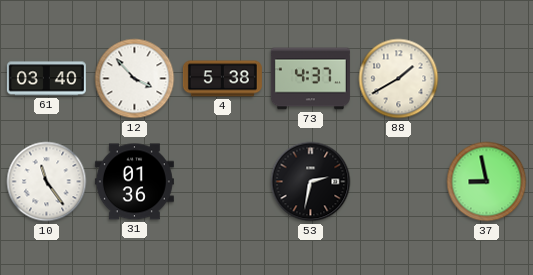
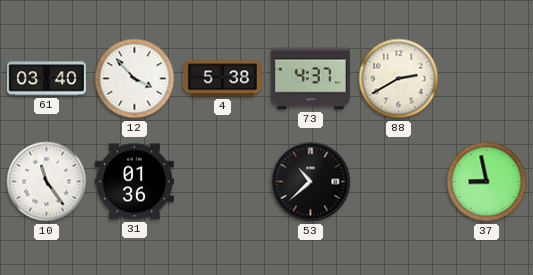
88: 1:40 -> 2:40
53: 2:32 -> 10:38
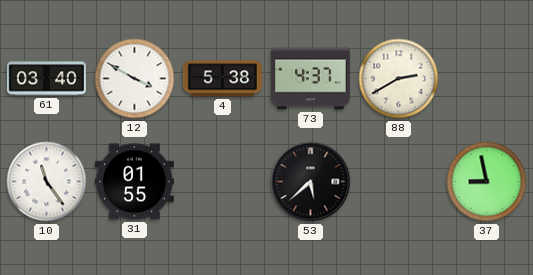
12: 3:53 -> 3:50
31: 01:36 -> 01:55
53: 10:38 -> 5:38
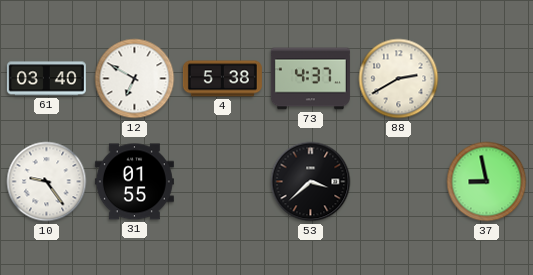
12: 3:50 -> 6:50
10: 11:24 -> 9:24
53: 5:38 -> 3:38
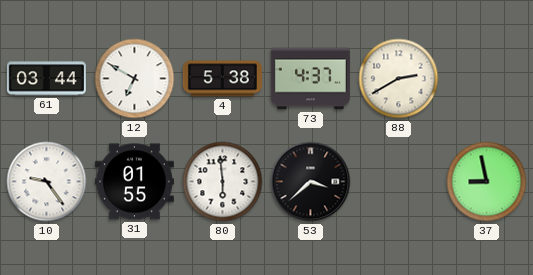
61: 03:40 -> 03:44
80: none -> 5:59
